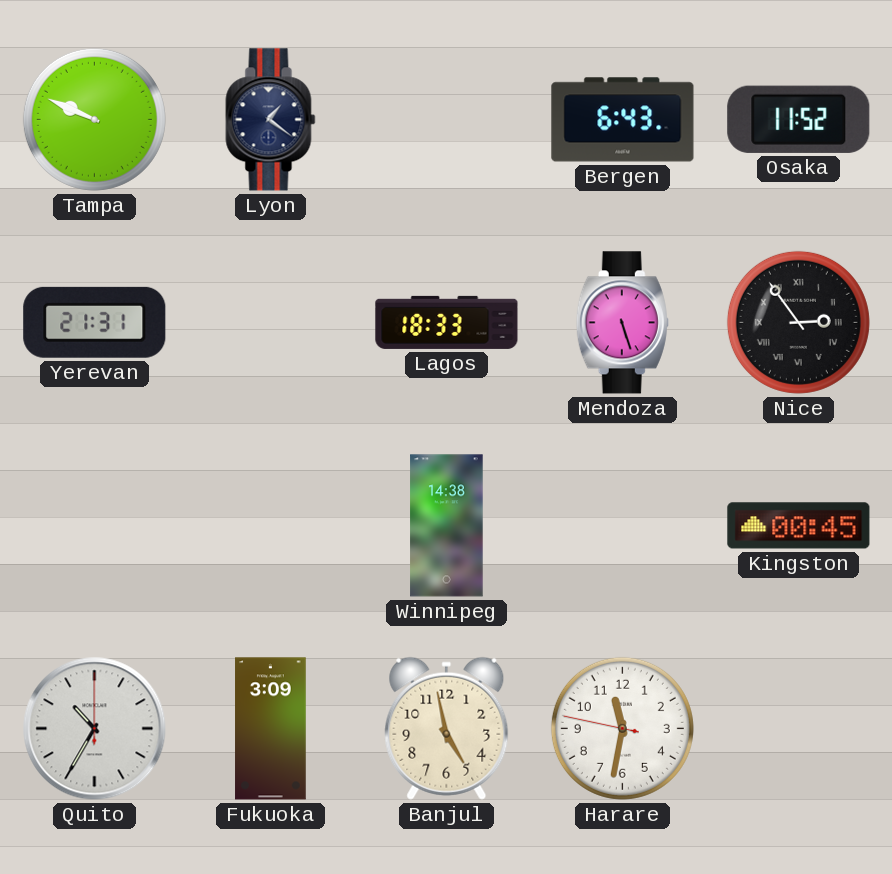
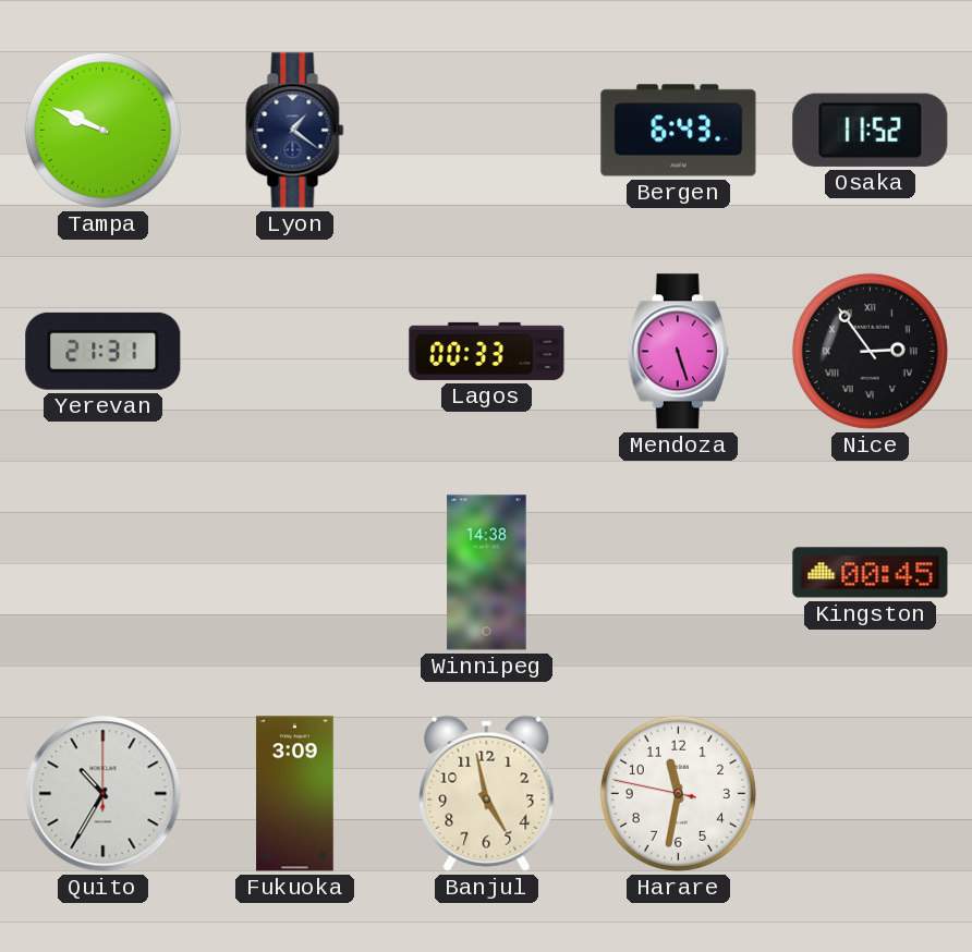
Lagos: 18:33 -> 00:33
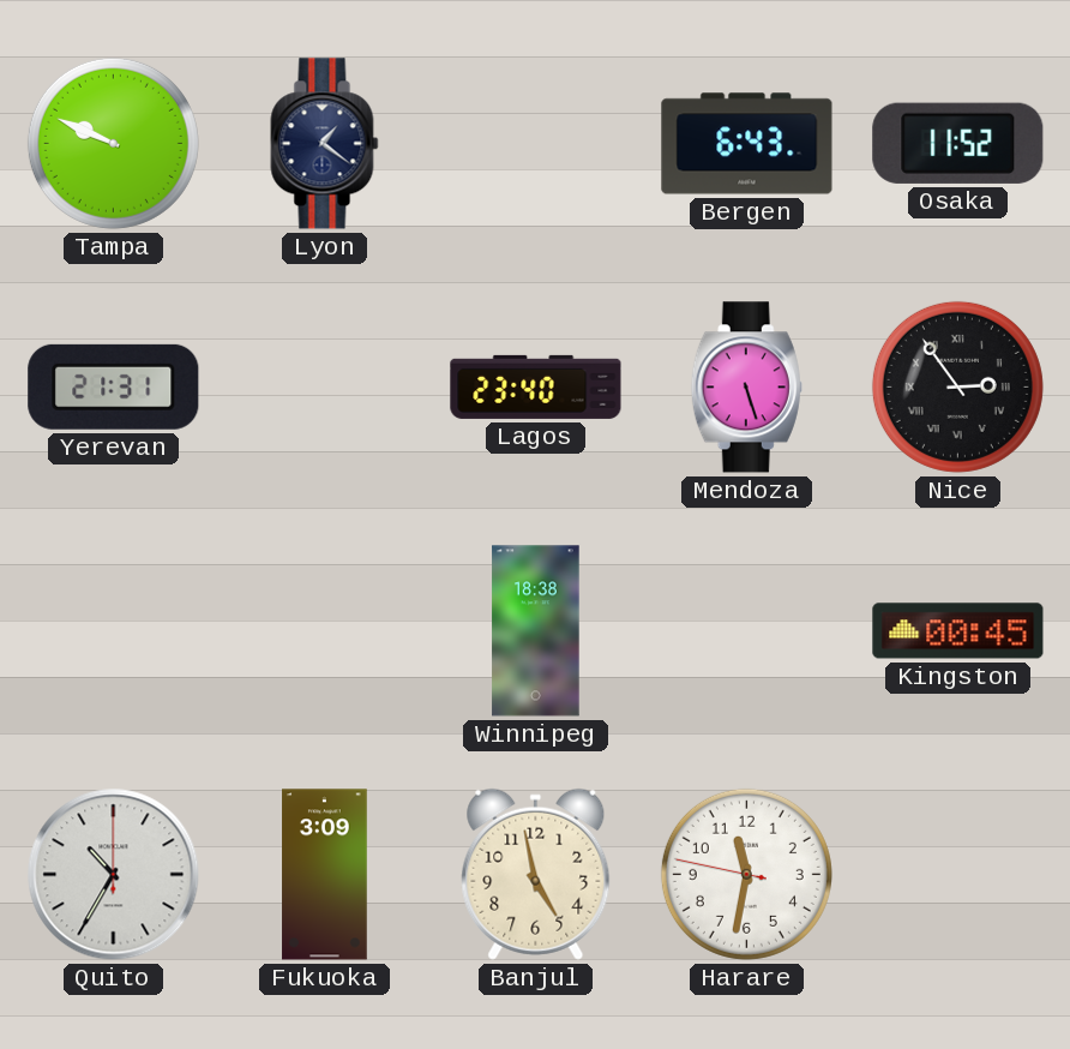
Lagos: 00:33 -> 23:40
Winnipeg: 14:38 -> 18:38
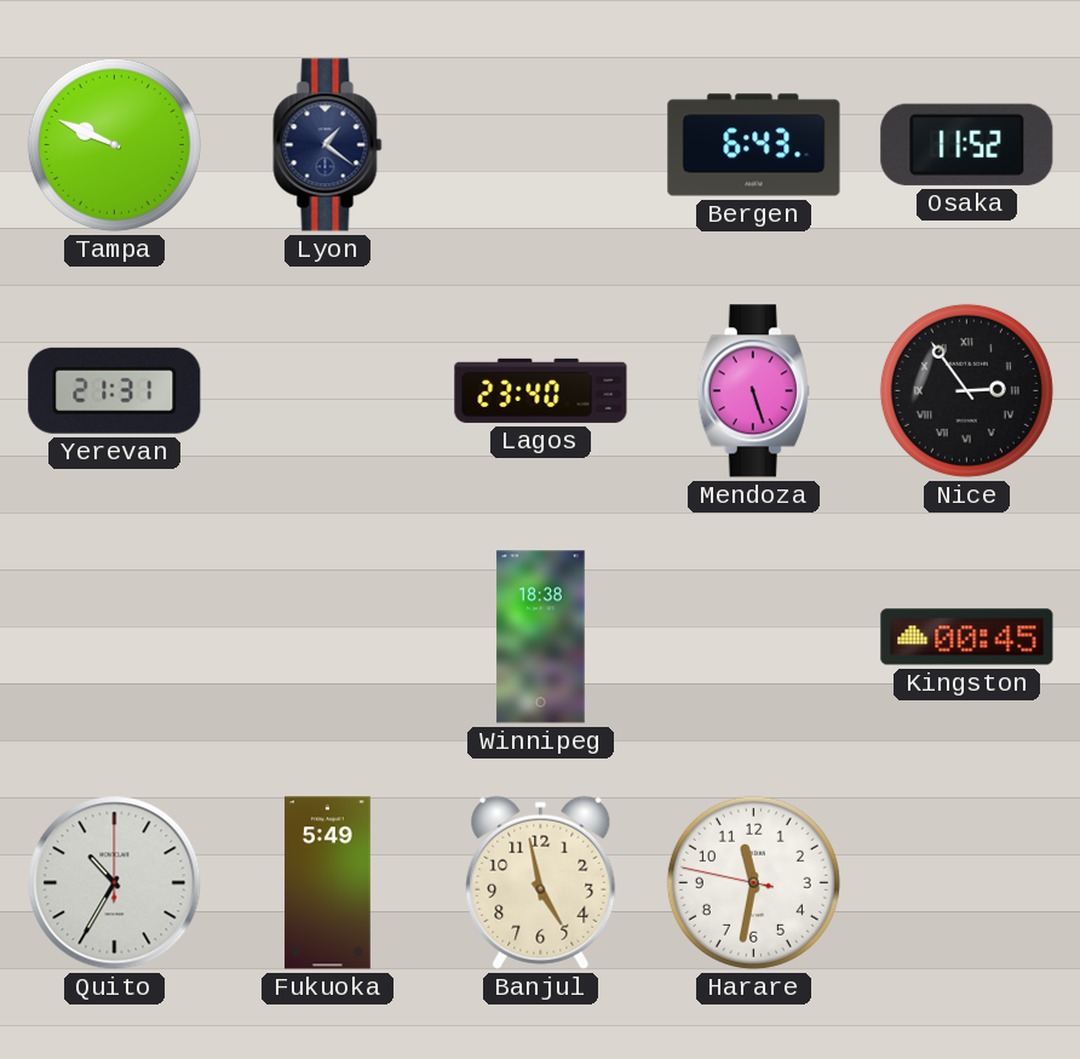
Fukuoka: 3:09 -> 5:49
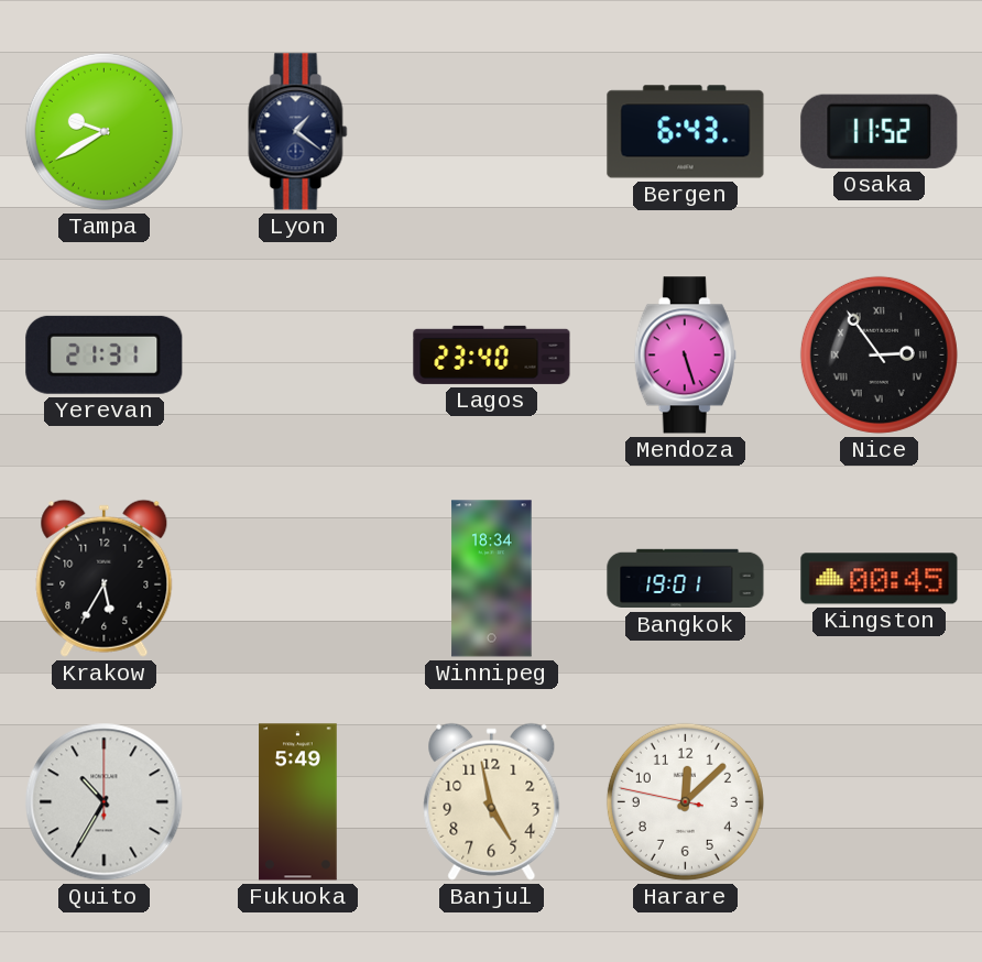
Tampa: 9:49 -> 9:40
Krakow: none -> 5:35
Winnipeg: 18:38 -> 18:34
Bangkok: none -> 19:01
Harare: 11:31 -> 12:07
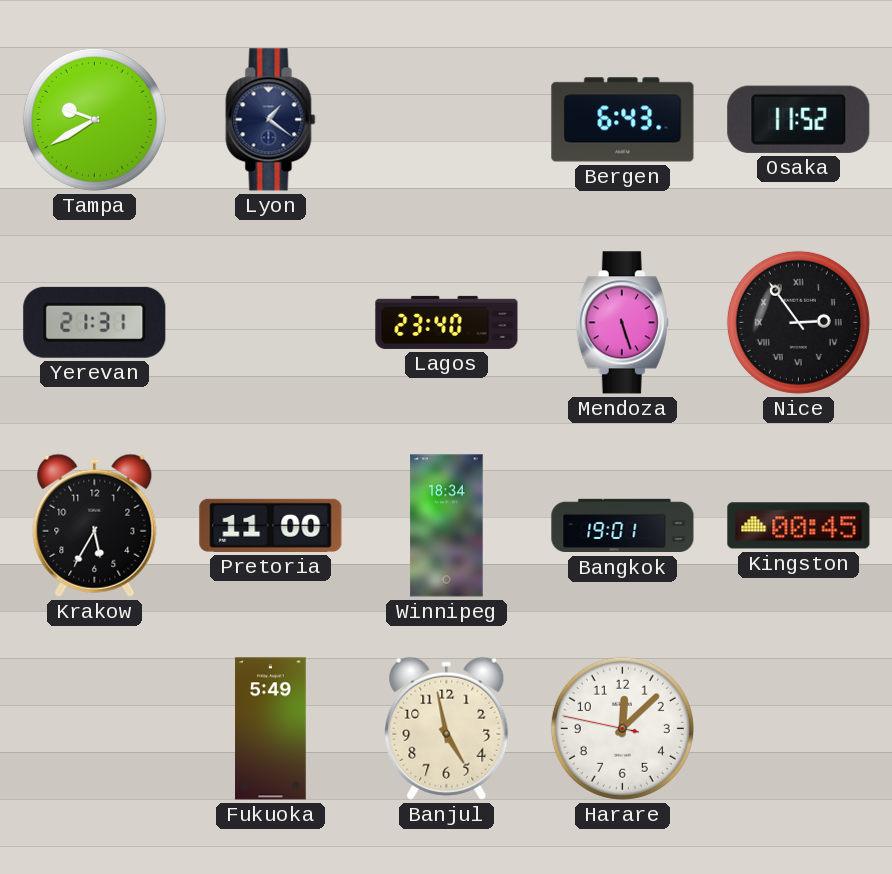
Pretoria: none -> 11:00
Quito: 10:35 -> none
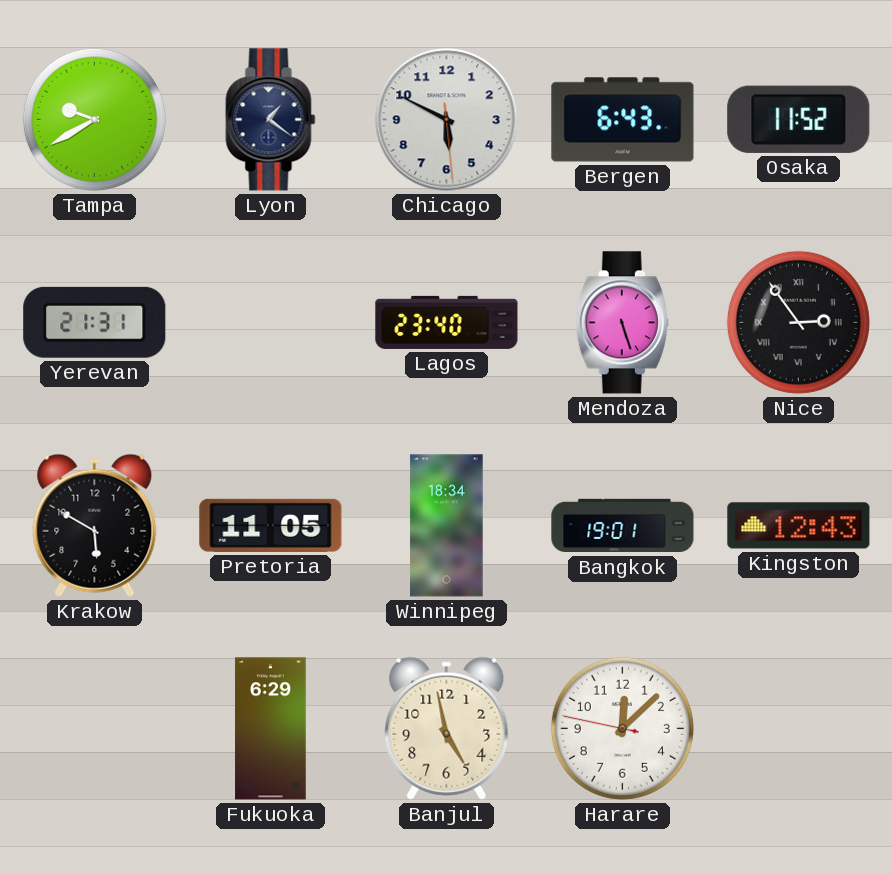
Chicago: none -> 5:49
Krakow: 5:35 -> 5:50
Pretoria: 11:00 -> 11:05
Kingston: 00:45 -> 12:43
Fukuoka: 5:49 -> 6:29
